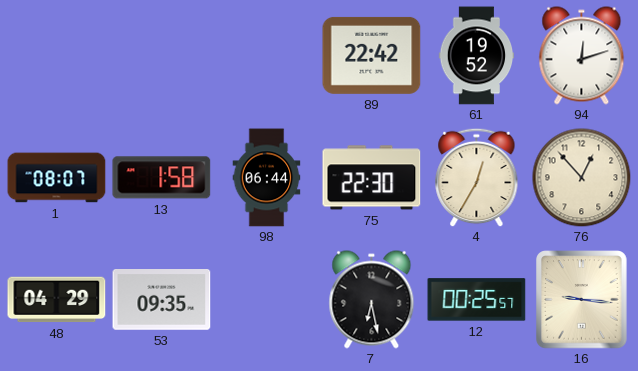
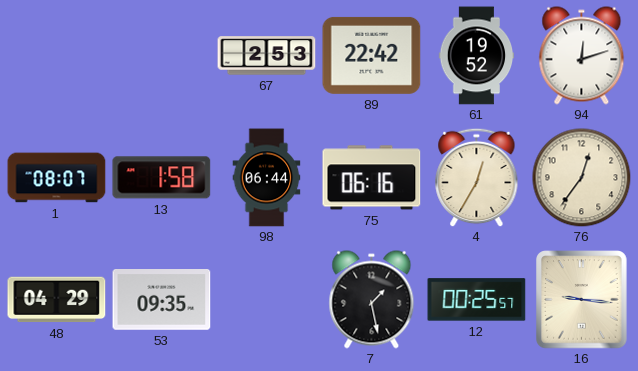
67: none -> 2:53
75: 22:30 -> 06:16
76: 12:53 -> 12:36
7: 6:28 -> 1:28
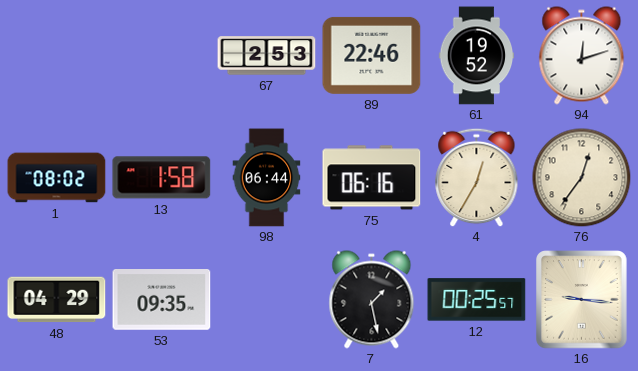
89: 22:42 -> 22:46
1: 08:07 -> 08:02
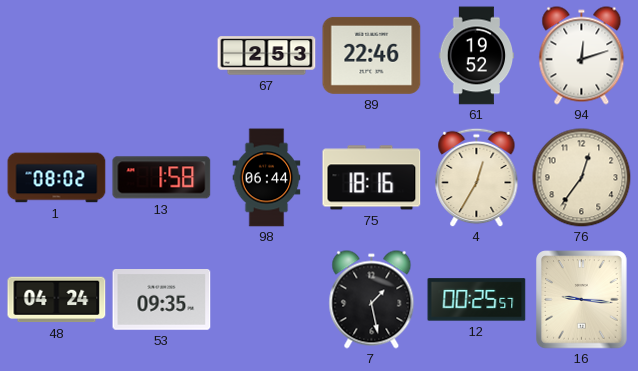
75: 06:16 -> 18:16
48: 04:29 -> 04:24
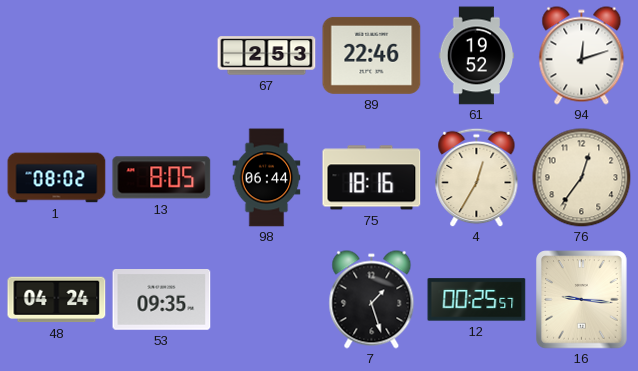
13: 1:58 -> 8:05
7: 1:28 -> 1:27
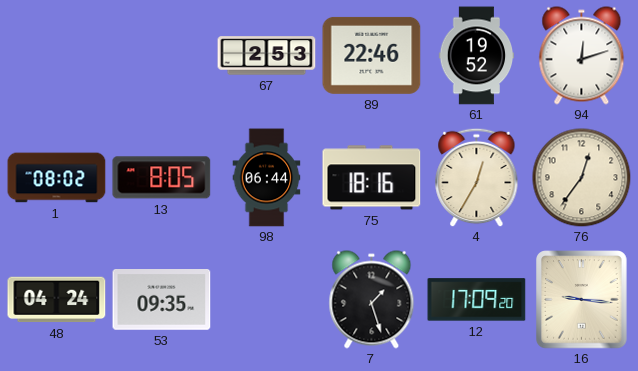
12: 00:25 -> 17:09
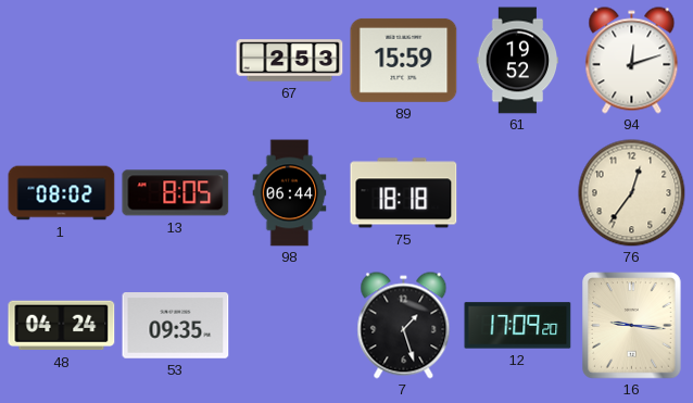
89: 22:46 -> 15:59
75: 18:16 -> 18:18
4: 12:35 -> none
